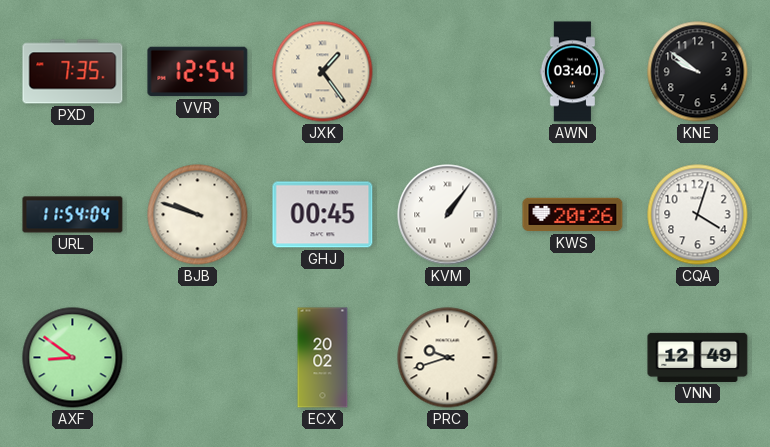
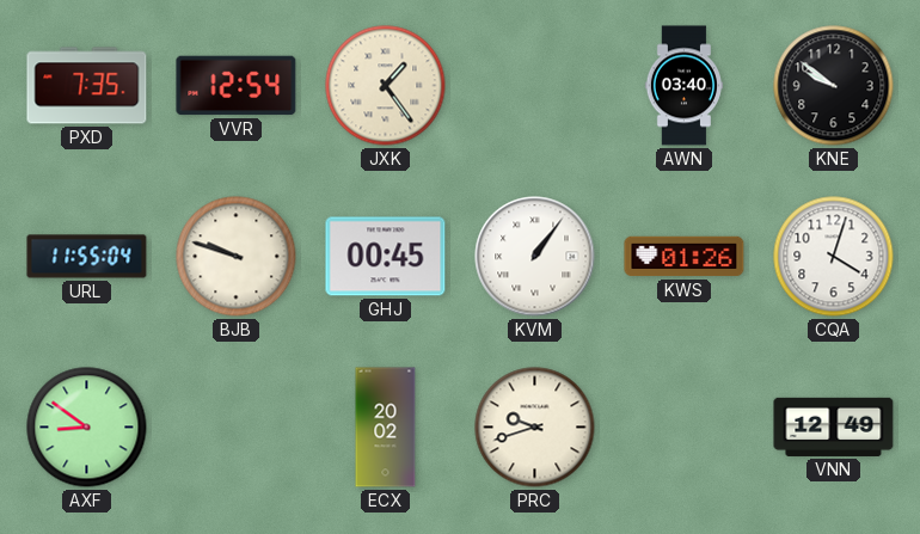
URL: 11:54 -> 11:55
KWS: 20:26 -> 01:26
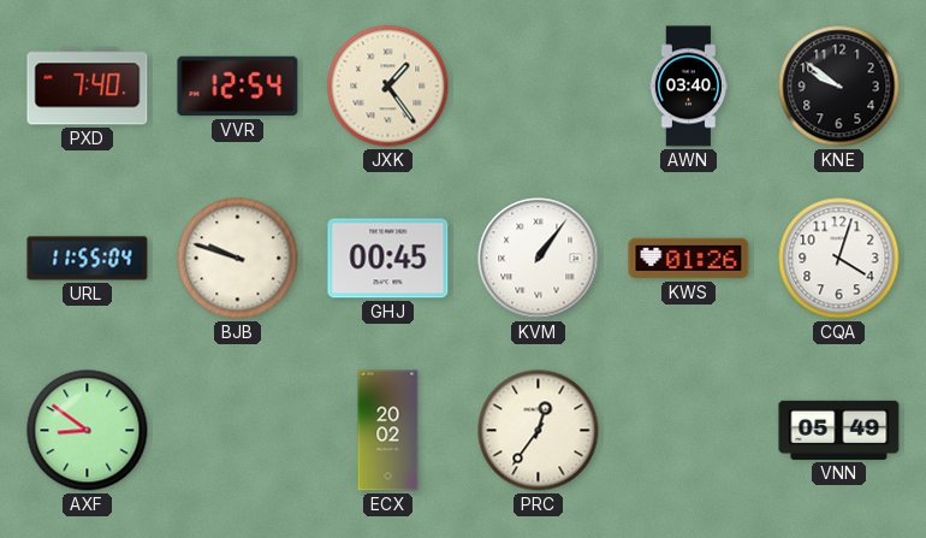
PXD: 7:35 -> 7:40
PRC: 9:42 -> 12:36
VNN: 12:49 -> 05:49
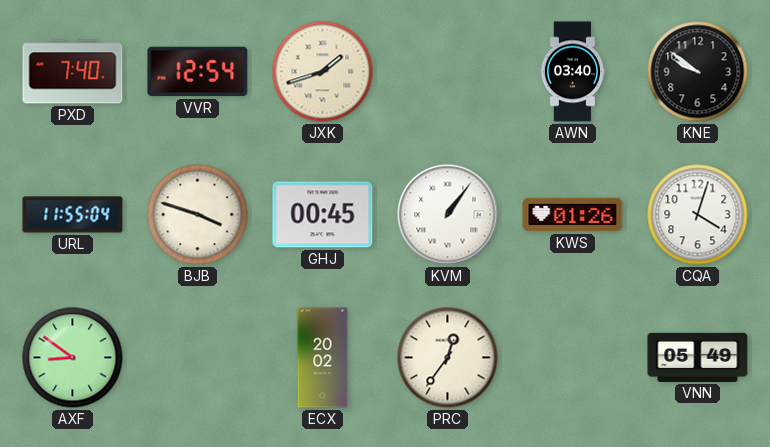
JXK: 1:24 -> 1:42
BJB: 9:48 -> 3:48
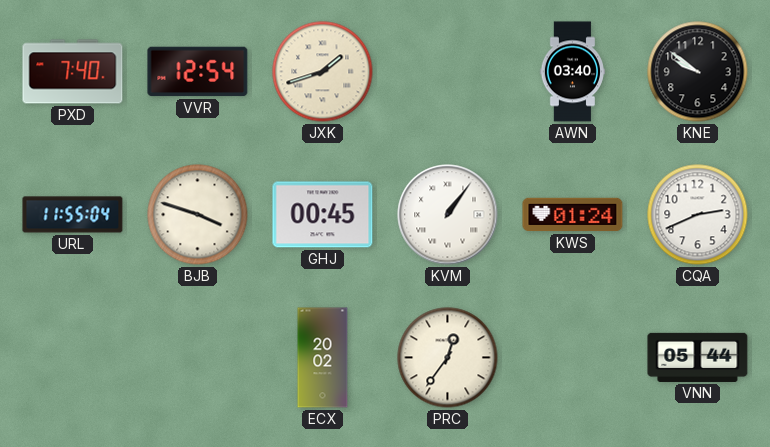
KWS: 01:26 -> 01:24
CQA: 4:03 -> 2:41
AXF: 8:51 -> none
VNN: 05:49 -> 05:44
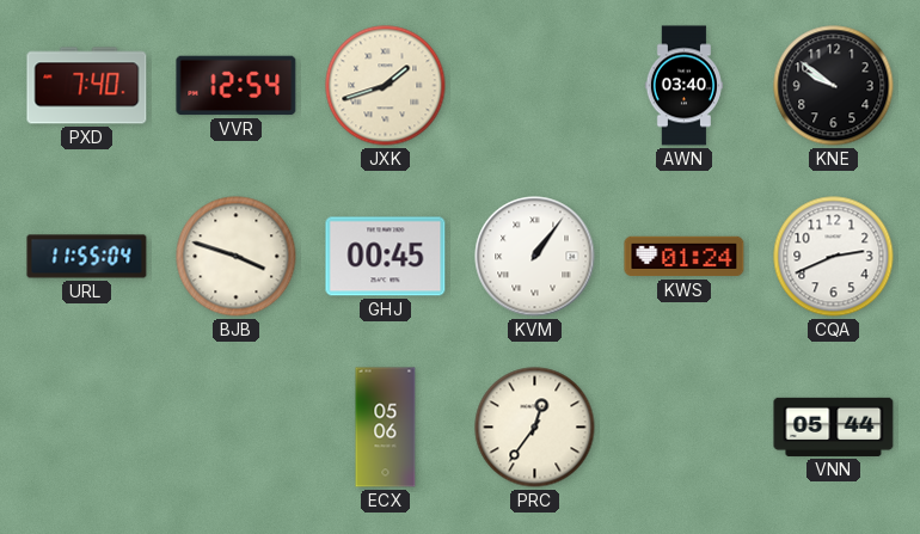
ECX: 20:02 -> 05:06
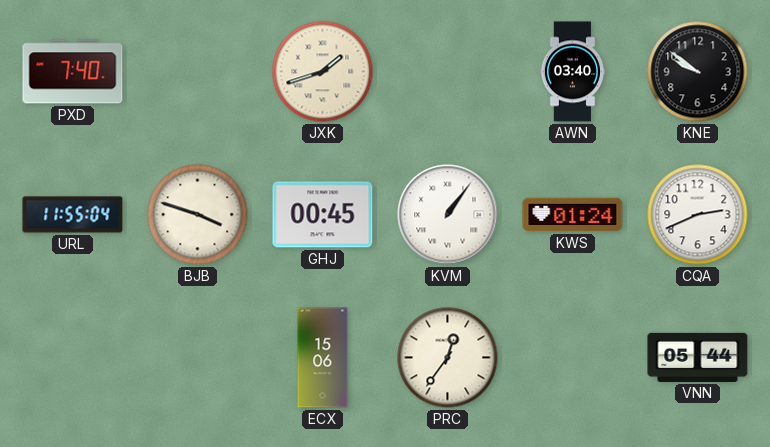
VVR: 12:54 -> none
ECX: 05:06 -> 15:06
